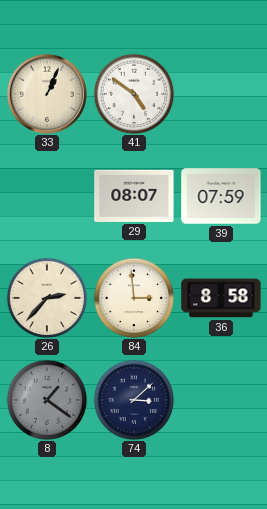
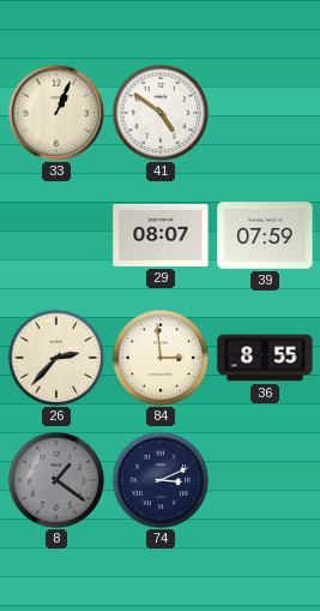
36: 8:58 -> 8:55
74: 3:08 -> 3:11
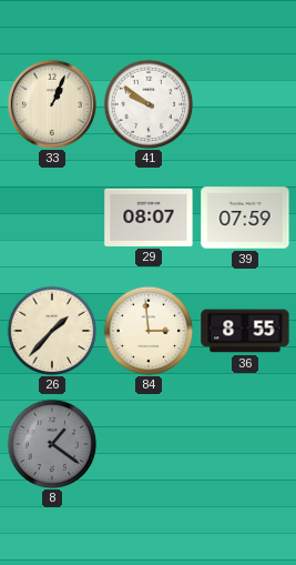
41: 4:51 -> 9:51
26: 2:37 -> 1:37
74: 3:11 -> none
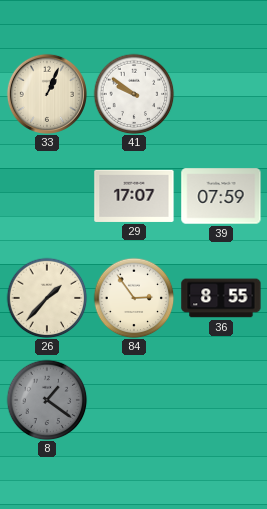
29: 08:07 -> 17:07
84: 2:59 -> 2:54
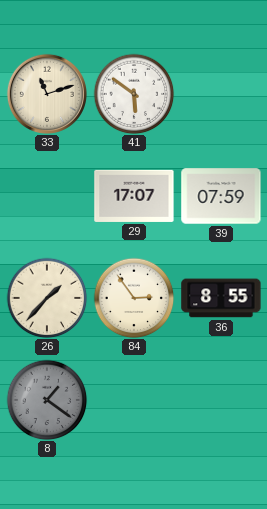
33: 1:04 -> 11:12
41: 9:51 -> 5:51
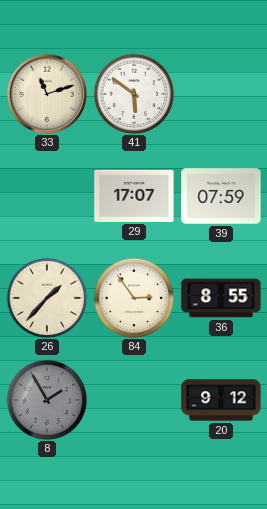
8: 1:21 -> 1:55
20: none -> 9:12
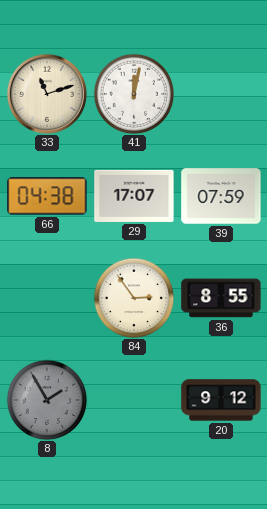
41: 5:51 -> 12:02
66: none -> 04:38
26: 1:37 -> none
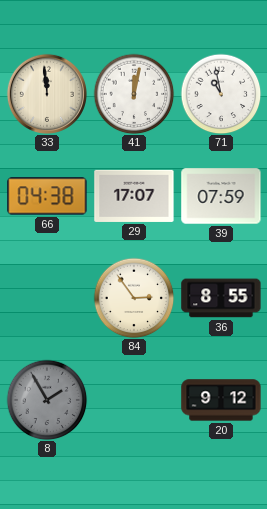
33: 11:12 -> 11:59
71: none -> 10:58
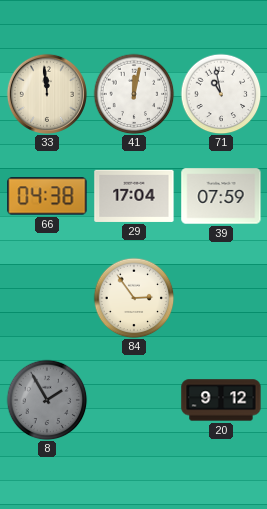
29: 17:07 -> 17:04
36: 8:55 -> none
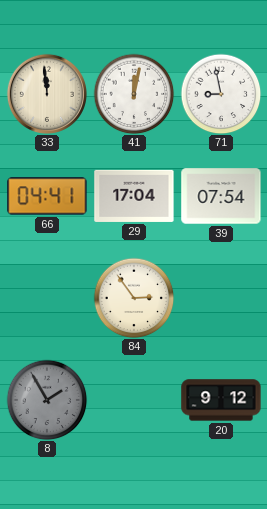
71: 10:58 -> 8:58
66: 04:38 -> 04:41
39: 07:59 -> 07:54
